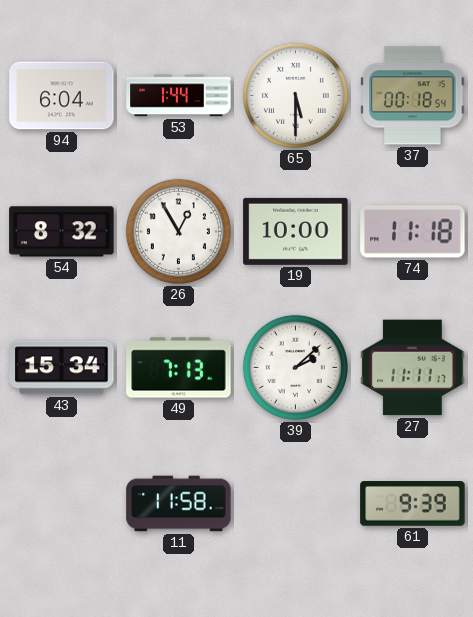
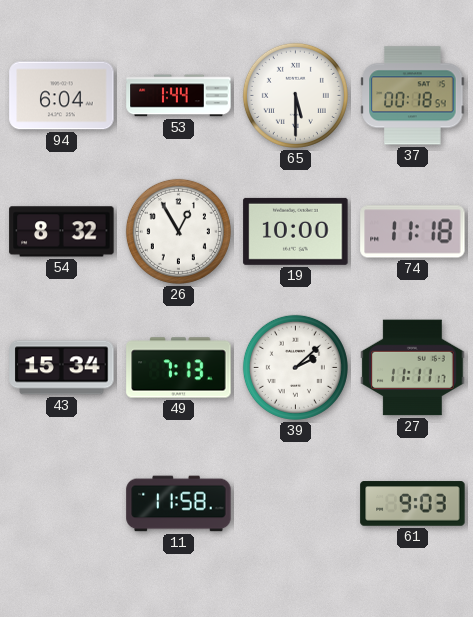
61: 9:39 -> 9:03
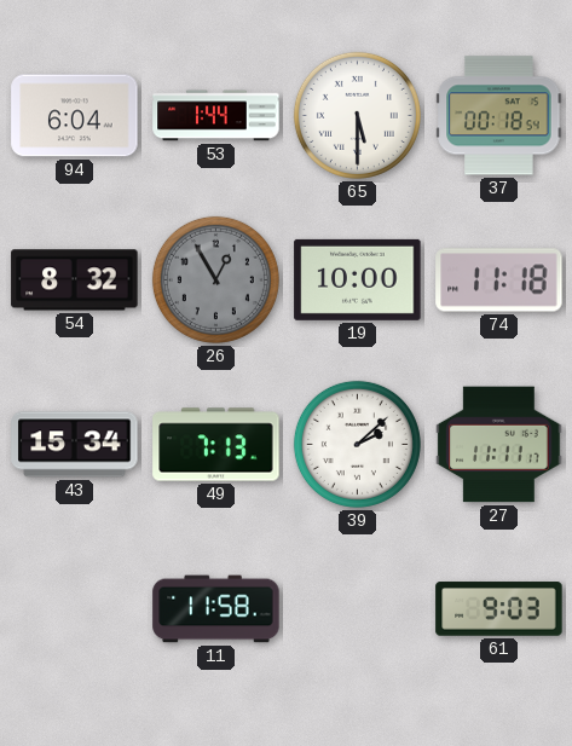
26 dial: white -> grey
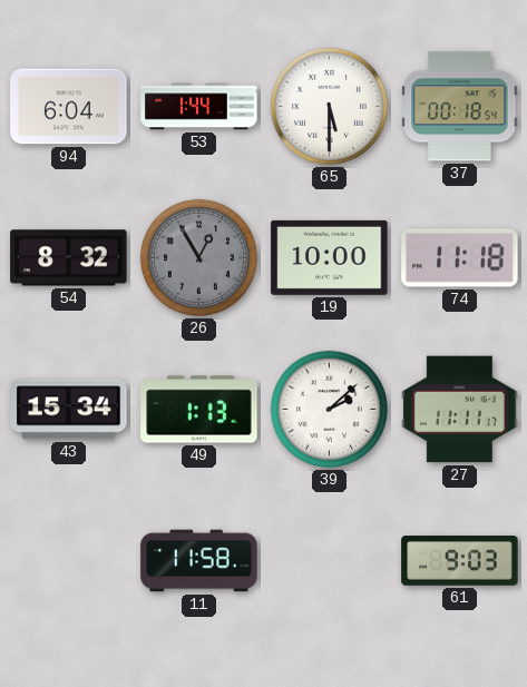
49: 7:13 -> 1:13
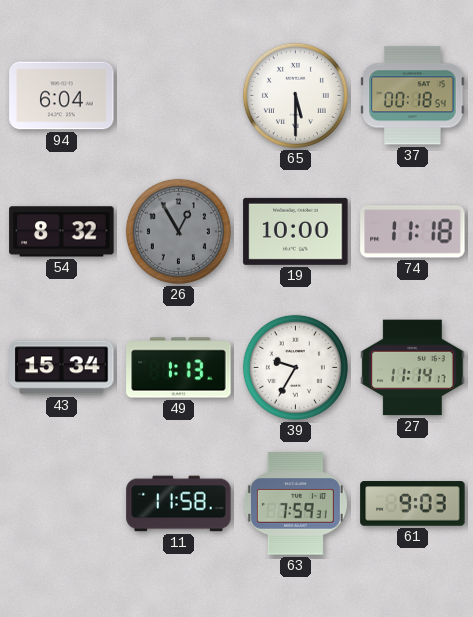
53: 1:44 -> none
39: 2:08 -> 9:35
27: 11:11 -> 11:14
63: none -> 7:59
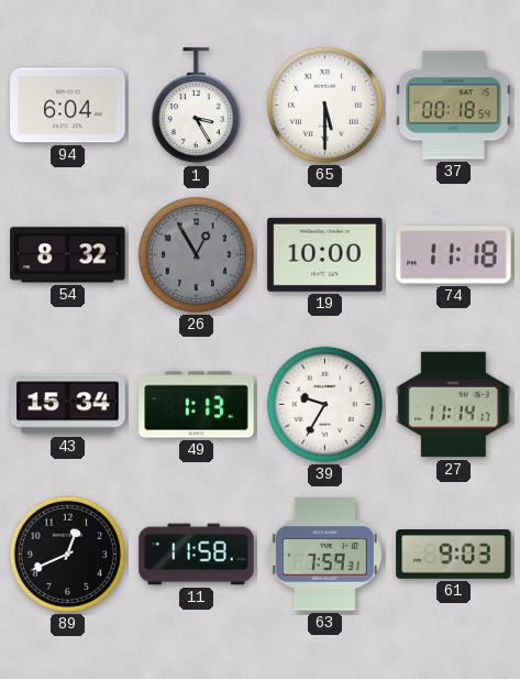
1: none -> 3:25
89: none -> 12:41
